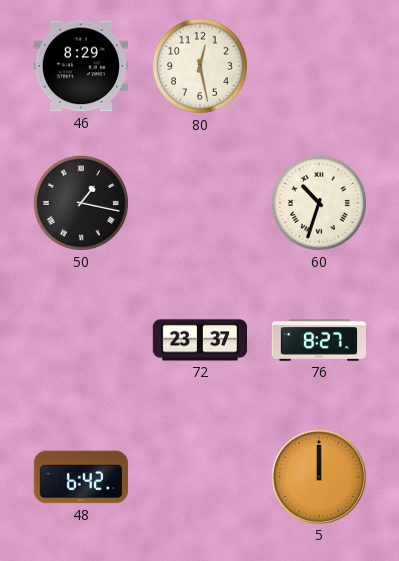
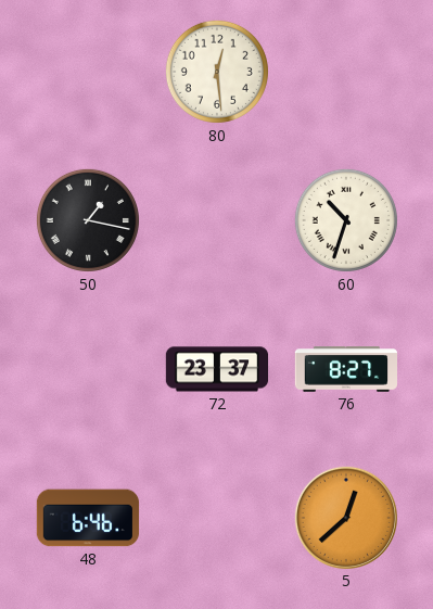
46: 8:29 -> none
80: 12:28 -> 12:29
48: 6:42 -> 6:46
5: 12:00 -> 12:38
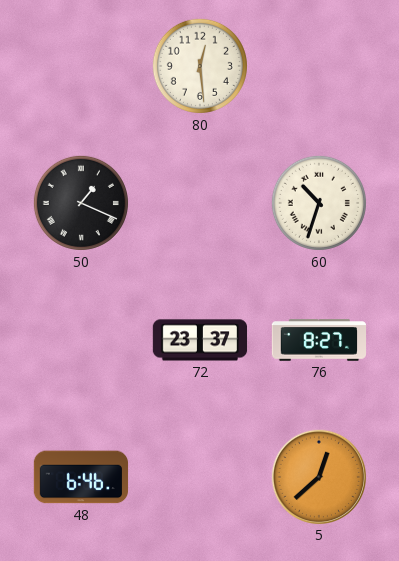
50: 1:17 -> 1:19
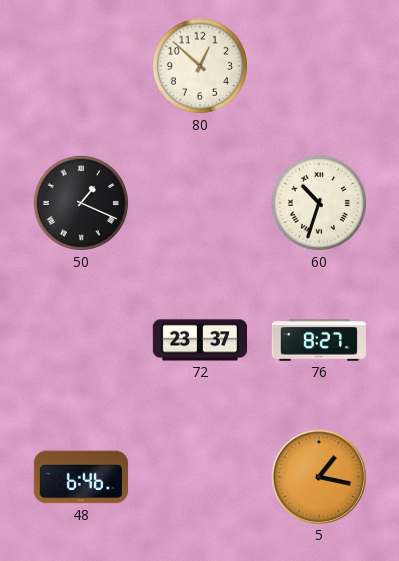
80: 12:29 -> 12:52
5: 12:38 -> 1:17
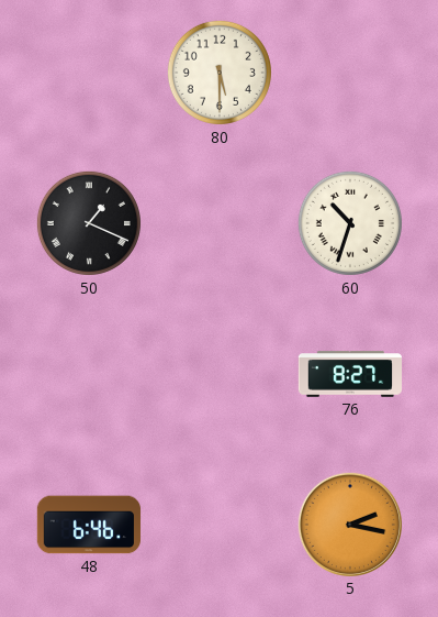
80: 12:52 -> 5:30
72: 23:37 -> none
5: 1:17 -> 2:17
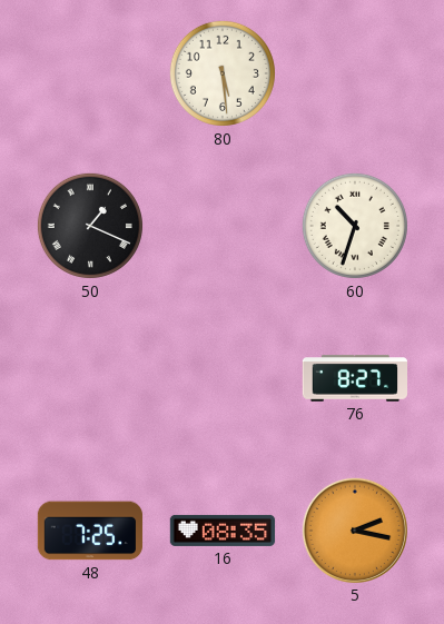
80: 5:30 -> 5:29
48: 6:46 -> 7:25
16: none -> 08:35
